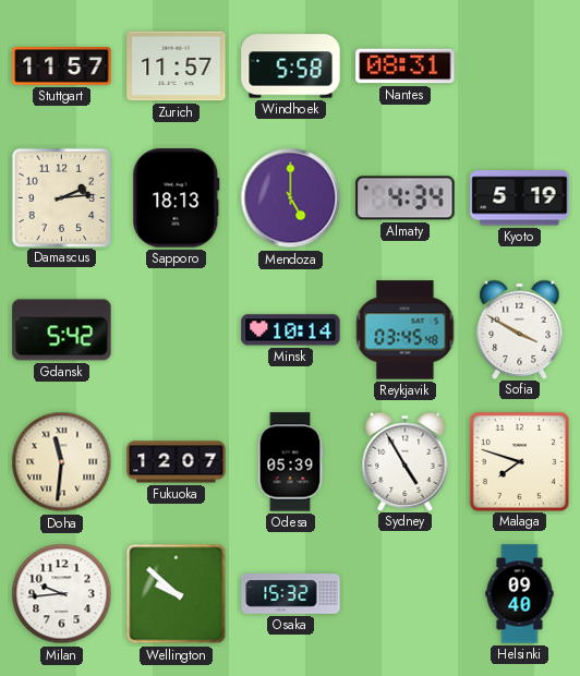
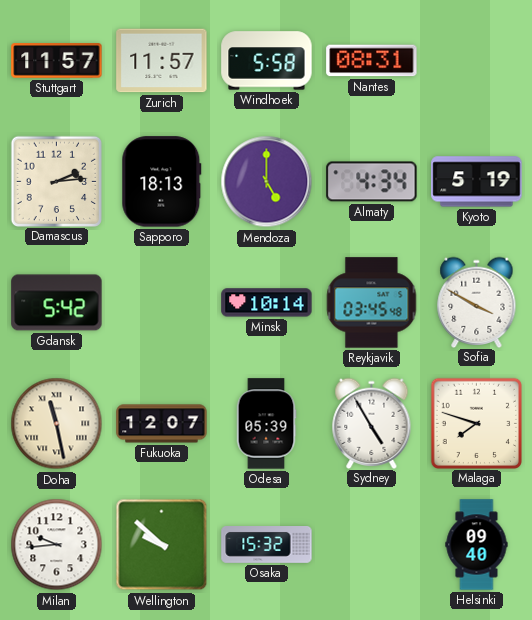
Doha: 11:31 -> 11:28
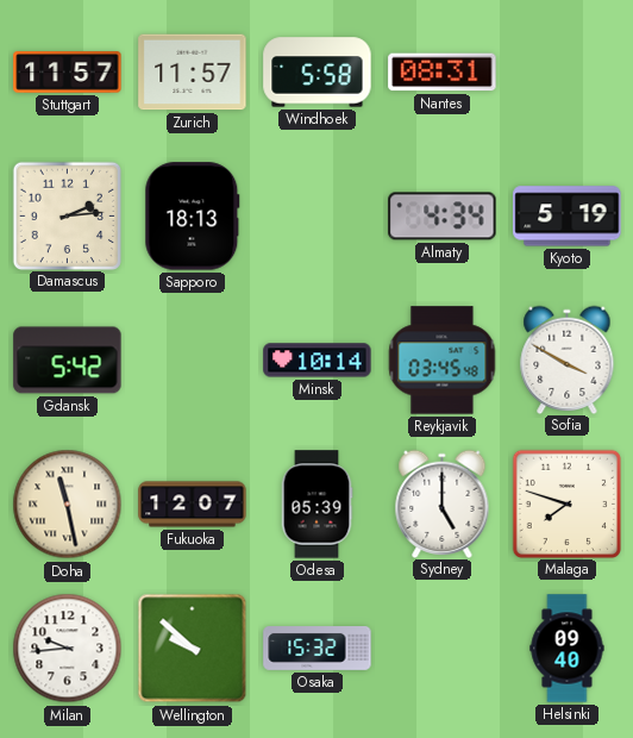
Mendoza: 5:00 -> none
Sydney: 4:55 -> 5:00
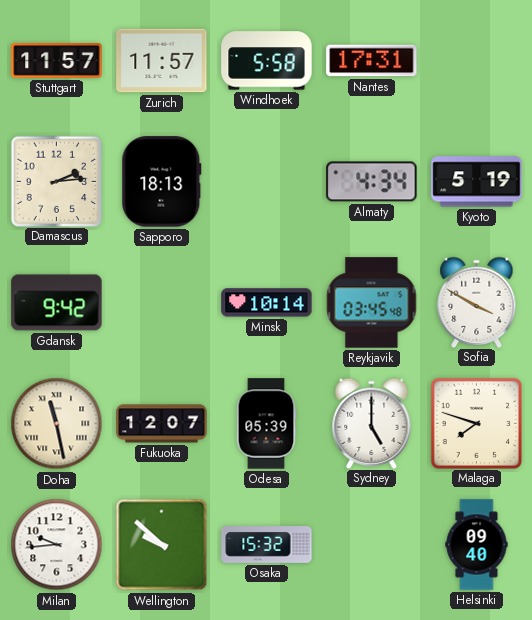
Nantes: 08:31 -> 17:31
Gdansk: 5:42 -> 9:42
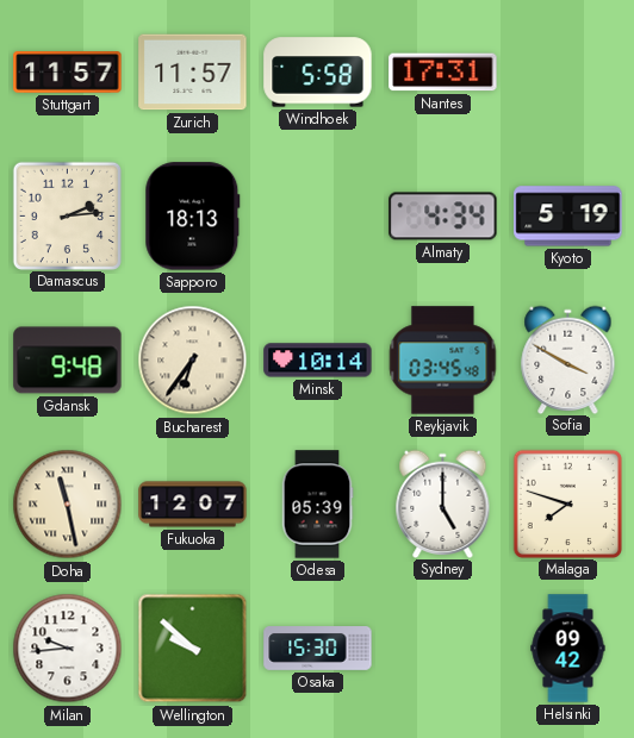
Gdansk: 9:42 -> 9:48
Bucharest: none -> 6:36
Osaka: 15:32 -> 15:30
Helsinki: 09:40 -> 09:42
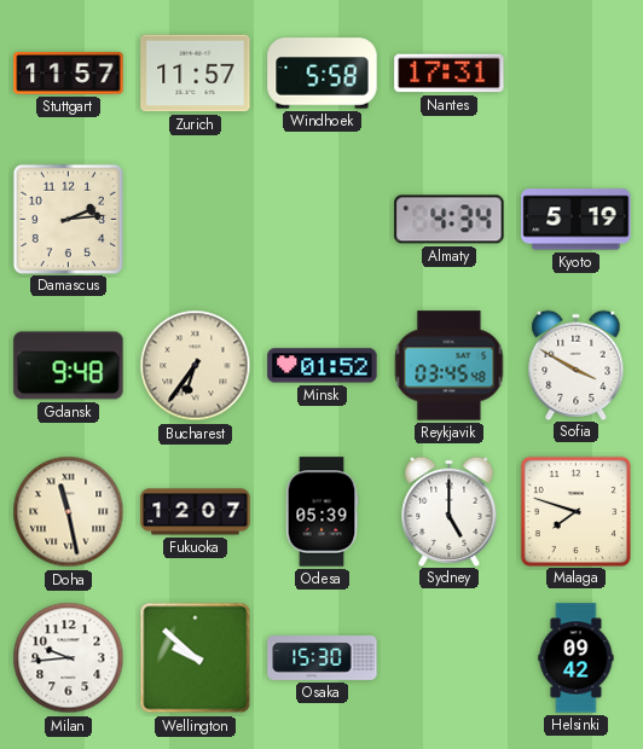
Sapporo: 18:13 -> none
Minsk: 10:14 -> 01:52
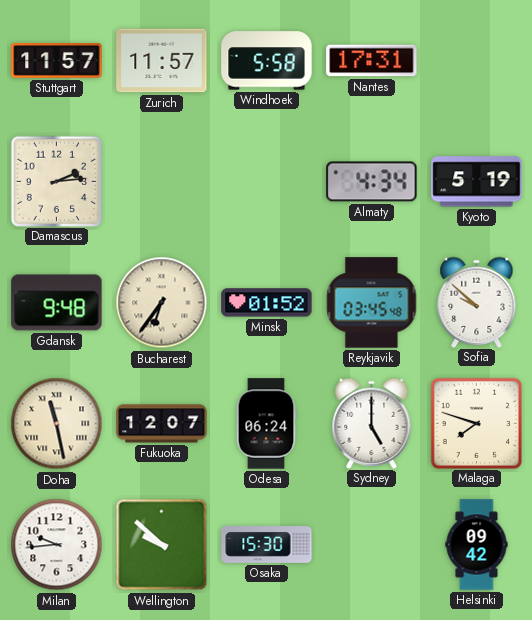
Sofia: 3:50 -> 9:52
Odesa: 05:39 -> 06:24
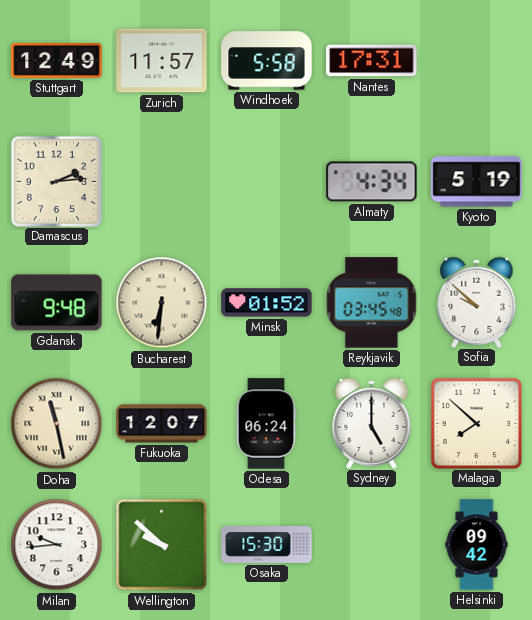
Stuttgart: 11:57 -> 12:49
Bucharest: 6:36 -> 6:31
Malaga: 7:48 -> 7:52
